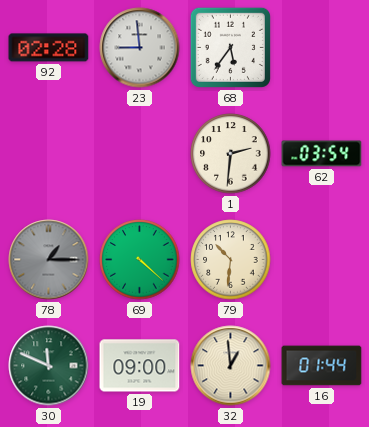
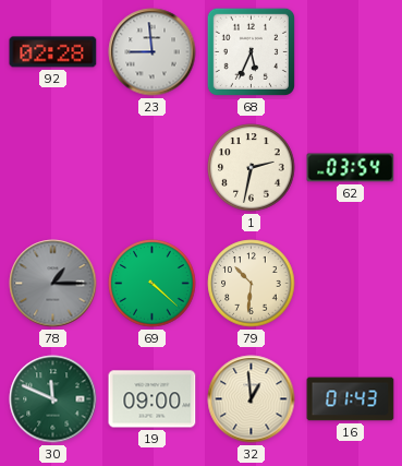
68: 5:36 -> 5:34
1: 2:31 -> 2:32
16: 01:44 -> 01:43
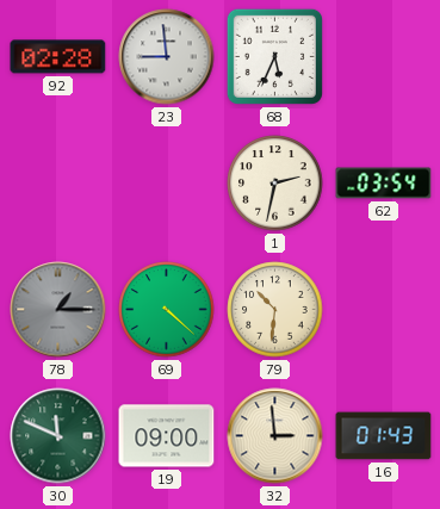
32: 12:59 -> 2:59
